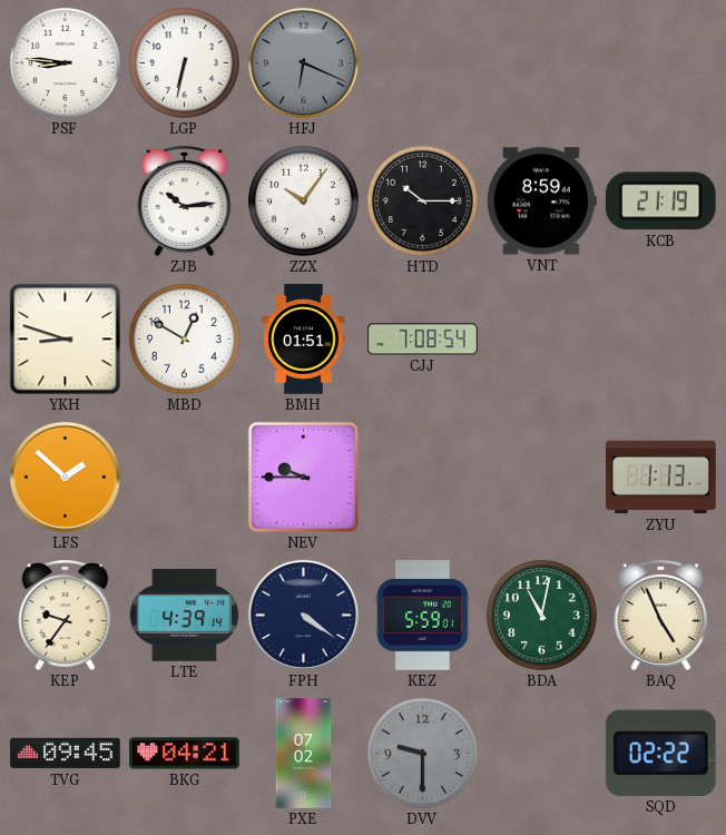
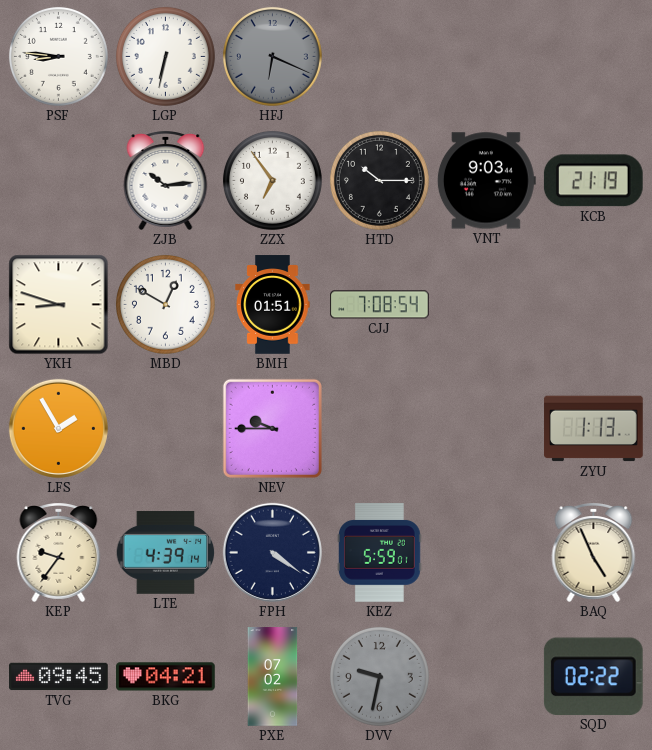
ZZX: 10:06 -> 6:54
VNT: 8:59 -> 9:03
LFS: 1:52 -> 1:55
BDA: 11:02 -> none
DVV: 9:30 -> 9:32
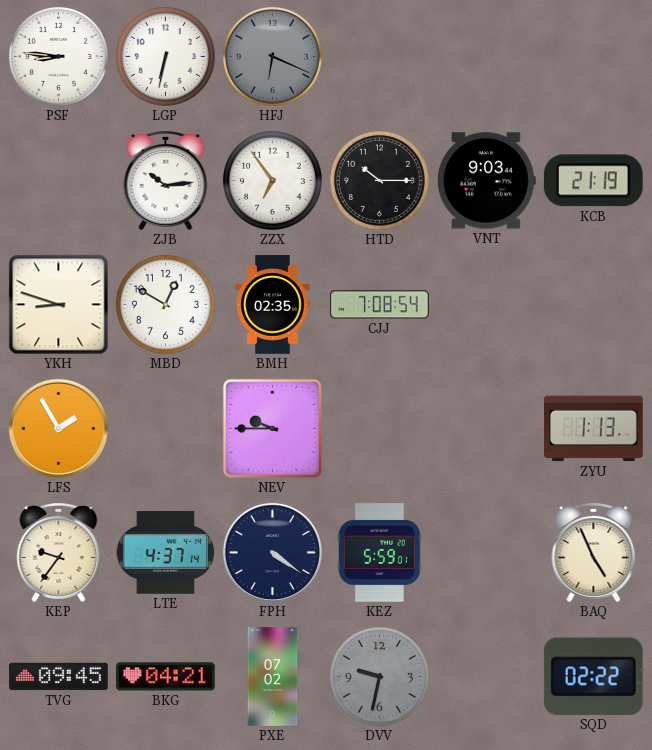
BMH: 01:51 -> 02:35
LTE: 4:39 -> 4:37
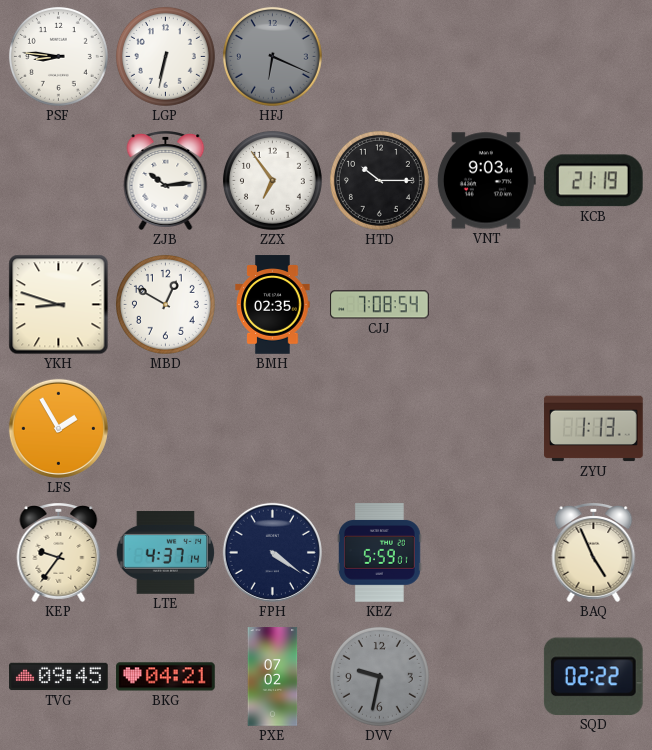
NEV: 9:45 -> none
